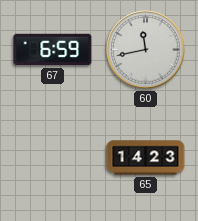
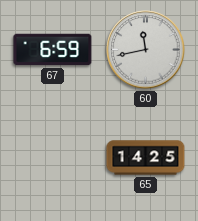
65: 14:23 -> 14:25
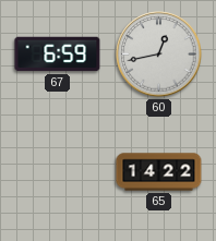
60: 11:43 -> 12:43
65: 14:25 -> 14:22
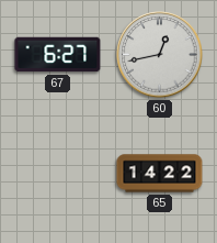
67: 6:59 -> 6:27
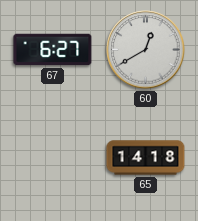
60: 12:43 -> 12:40
65: 14:22 -> 14:18
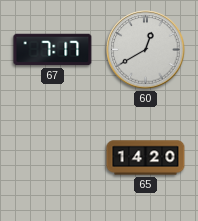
67: 6:27 -> 7:17
65: 14:18 -> 14:20
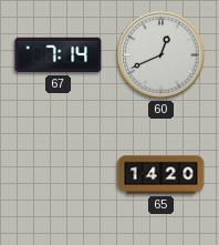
67: 7:17 -> 7:14
60: 12:40 -> 12:41
